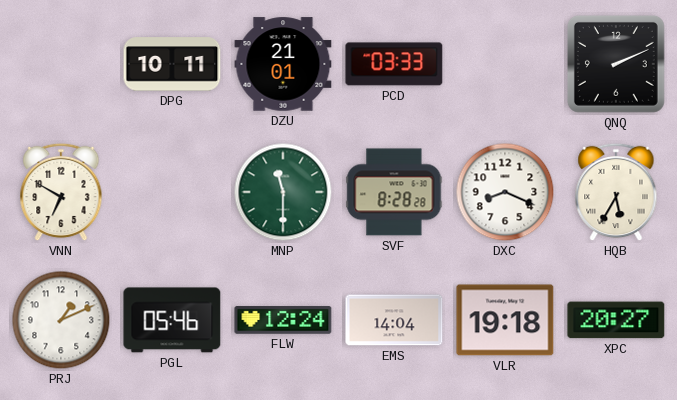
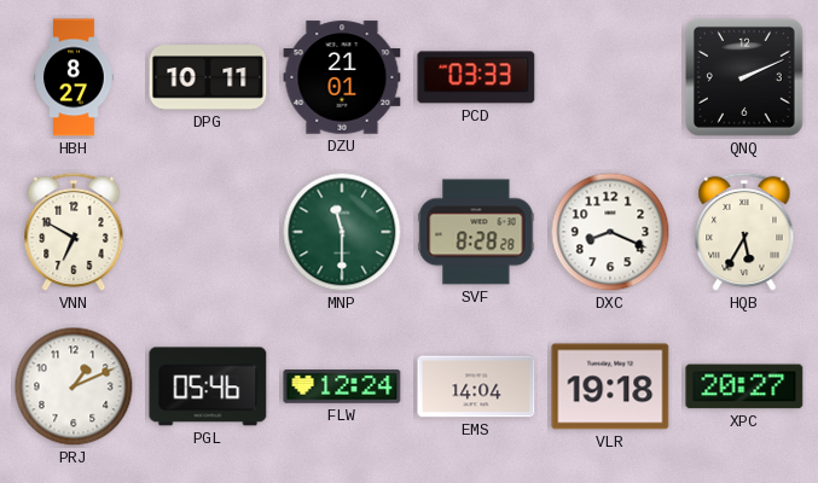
HBH: none -> 8:27
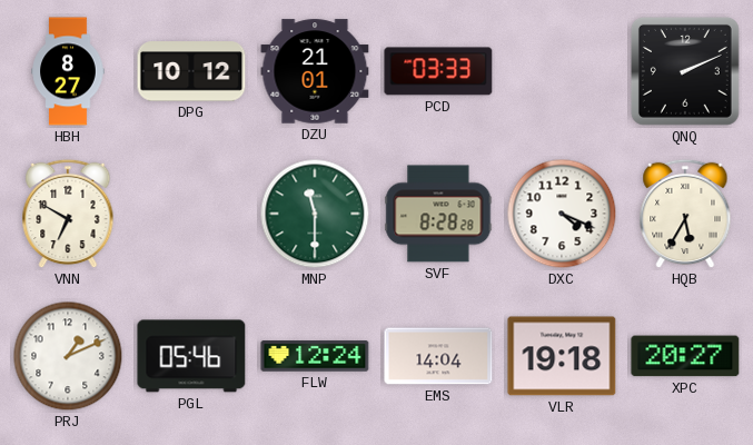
DPG: 10:11 -> 10:12
DXC: 8:19 -> 4:19
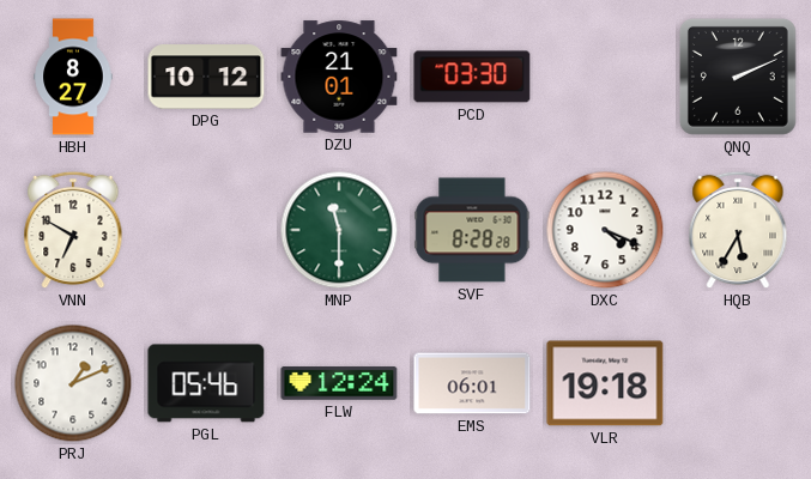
PCD: 03:33 -> 03:30
EMS: 14:04 -> 06:01
XPC: 20:27 -> none
